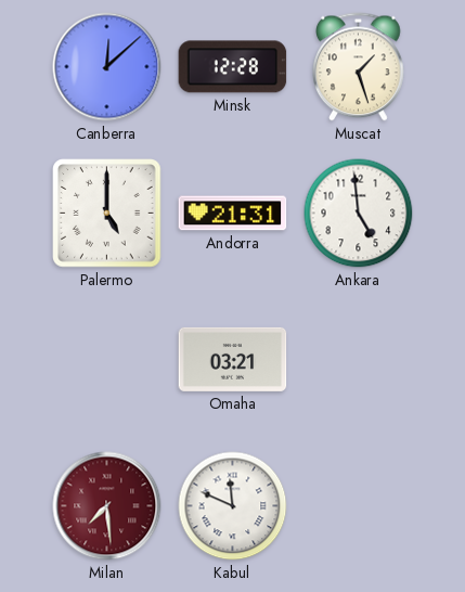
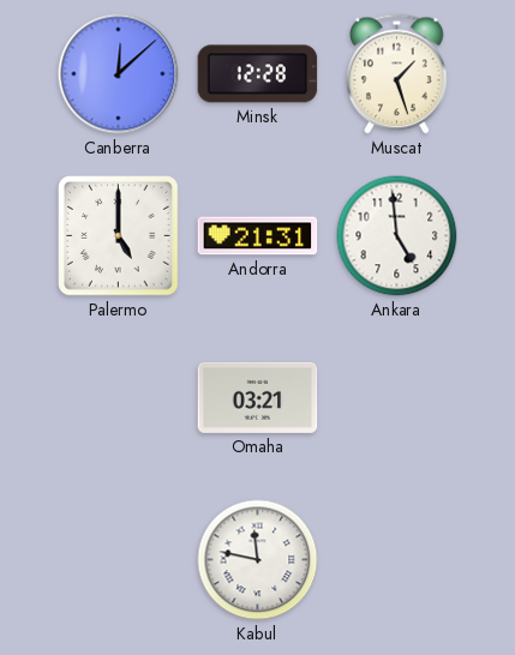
Milan: 7:29 -> none
Kabul: 11:49 -> 11:47
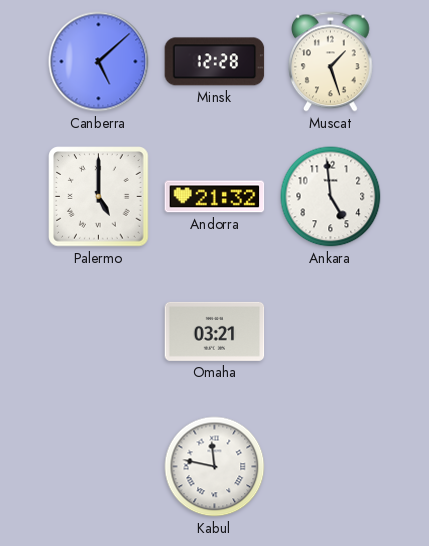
Canberra: 12:08 -> 5:08
Andorra: 21:31 -> 21:32
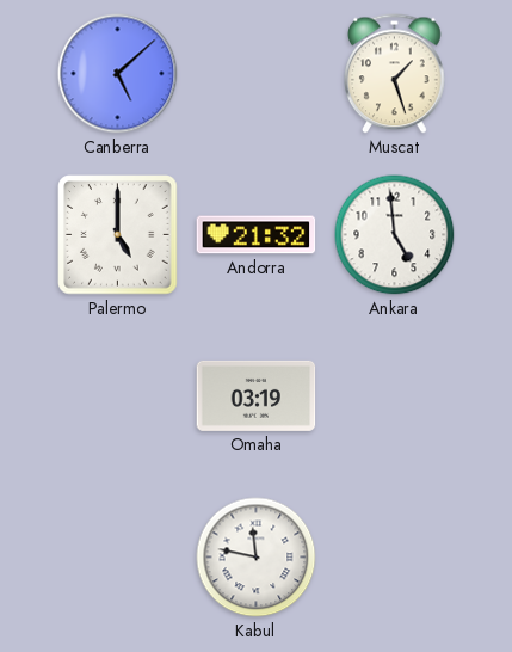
Minsk: 12:28 -> none
Omaha: 03:21 -> 03:19
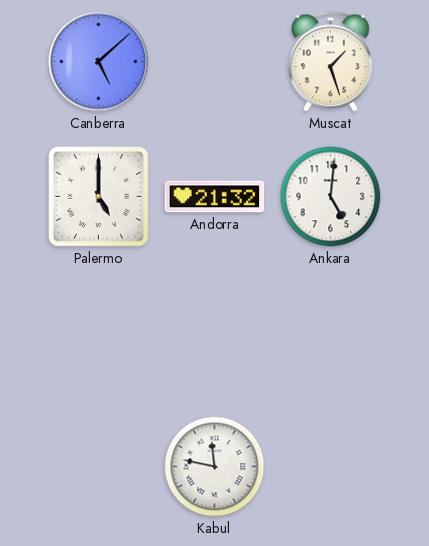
Ankara: 4:59 -> 5:01
Omaha: 03:19 -> none
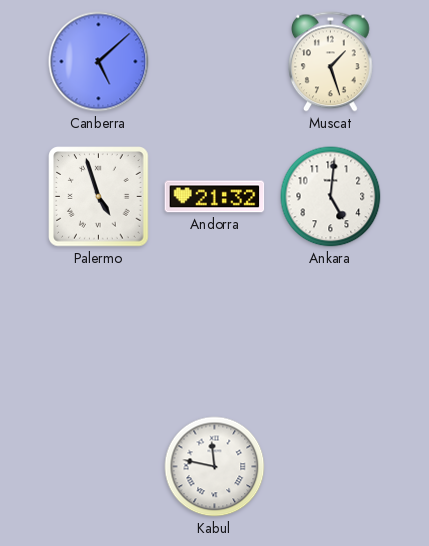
Palermo: 5:00 -> 4:57
